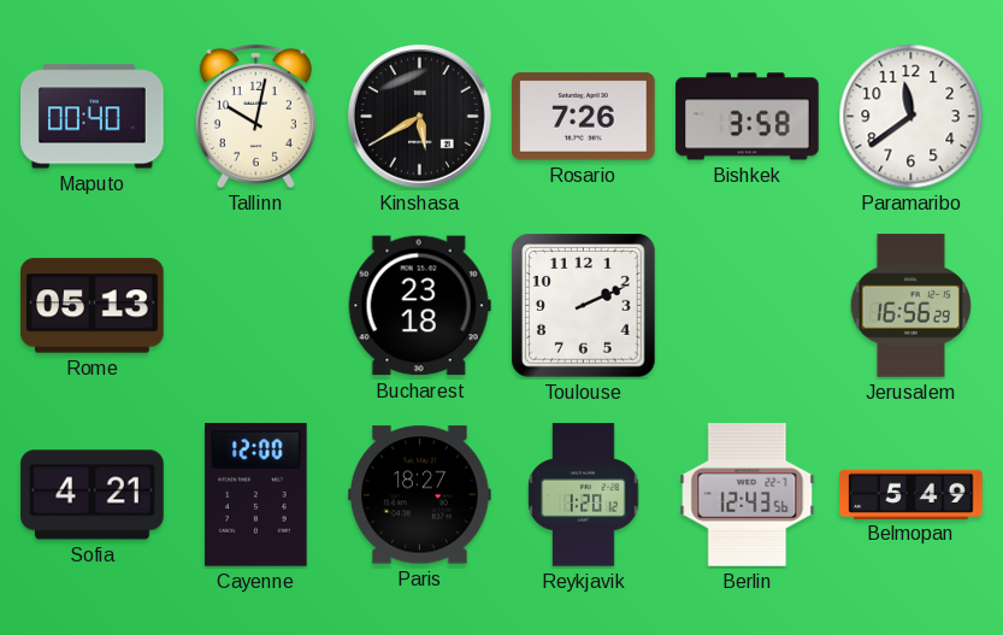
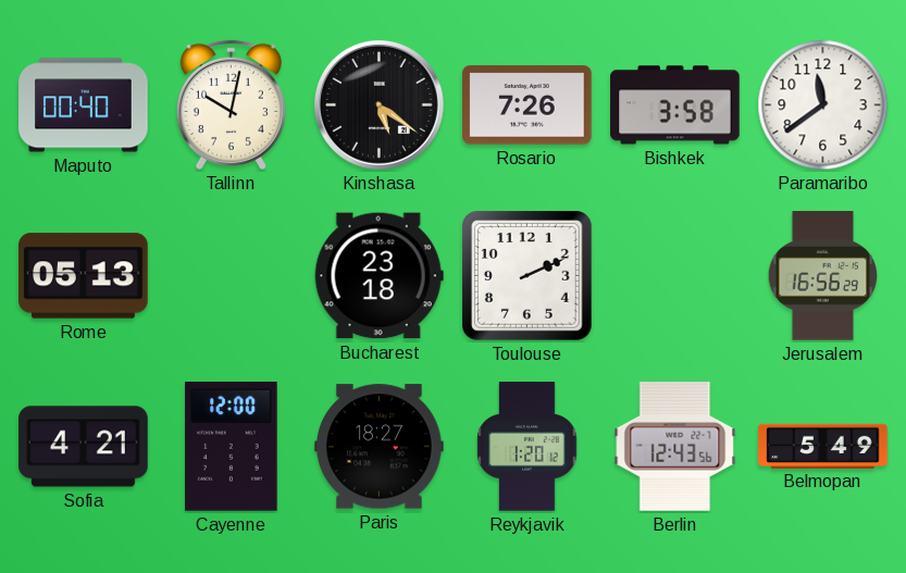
Kinshasa: 5:40 -> 5:21
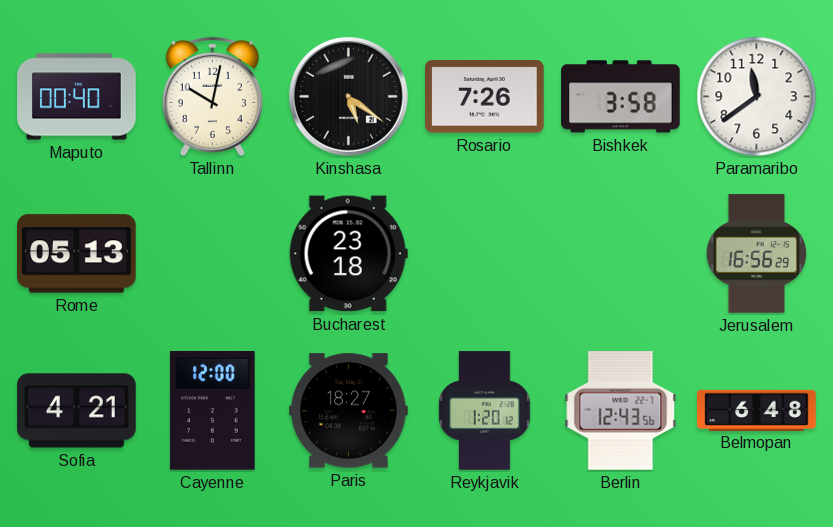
Toulouse: 2:11 -> none
Belmopan: 5:49 -> 6:48
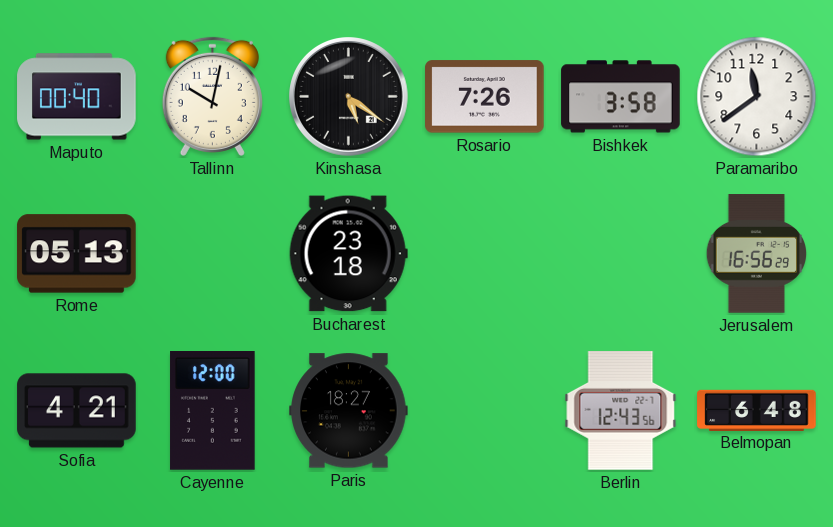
Reykjavik: 1:20 -> none
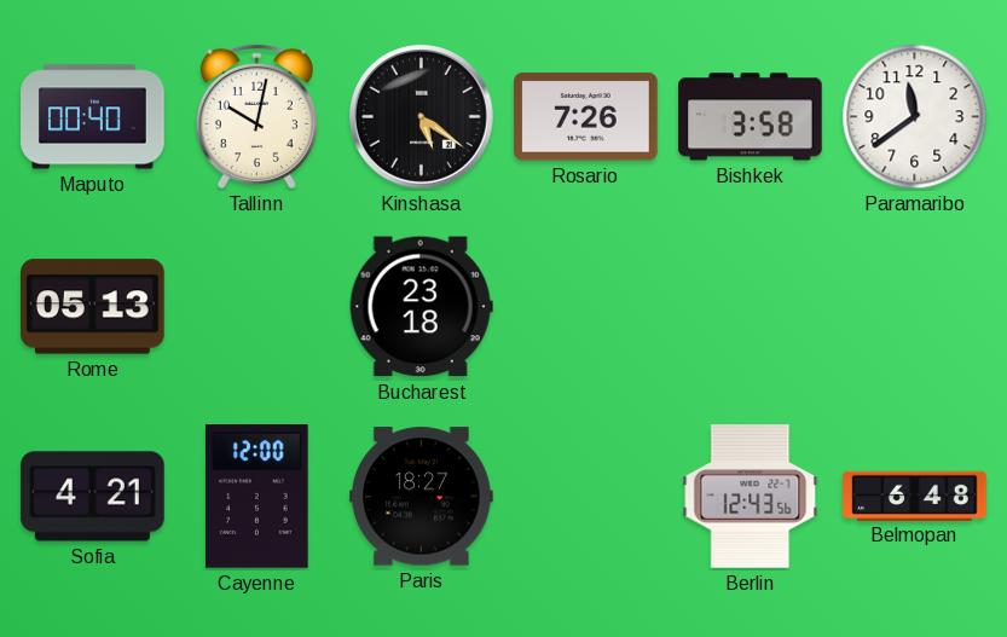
Jerusalem: 16:56 -> none
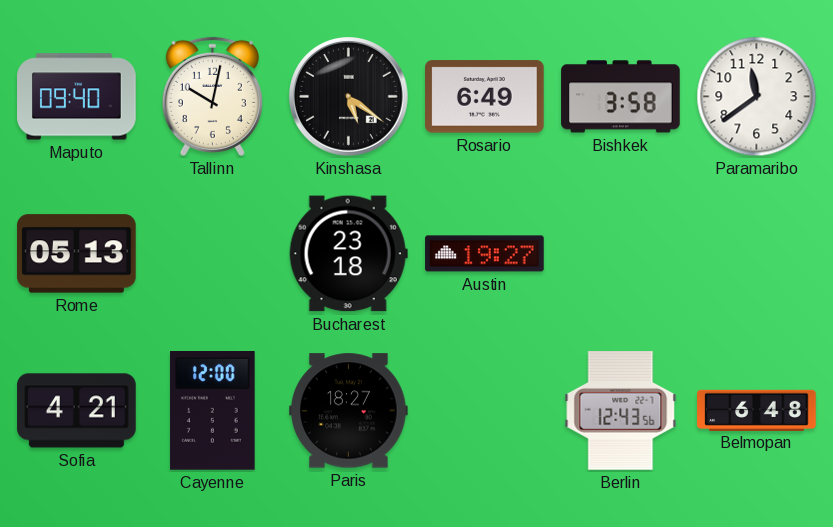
Maputo: 00:40 -> 09:40
Rosario: 7:26 -> 6:49
Austin: none -> 19:27
